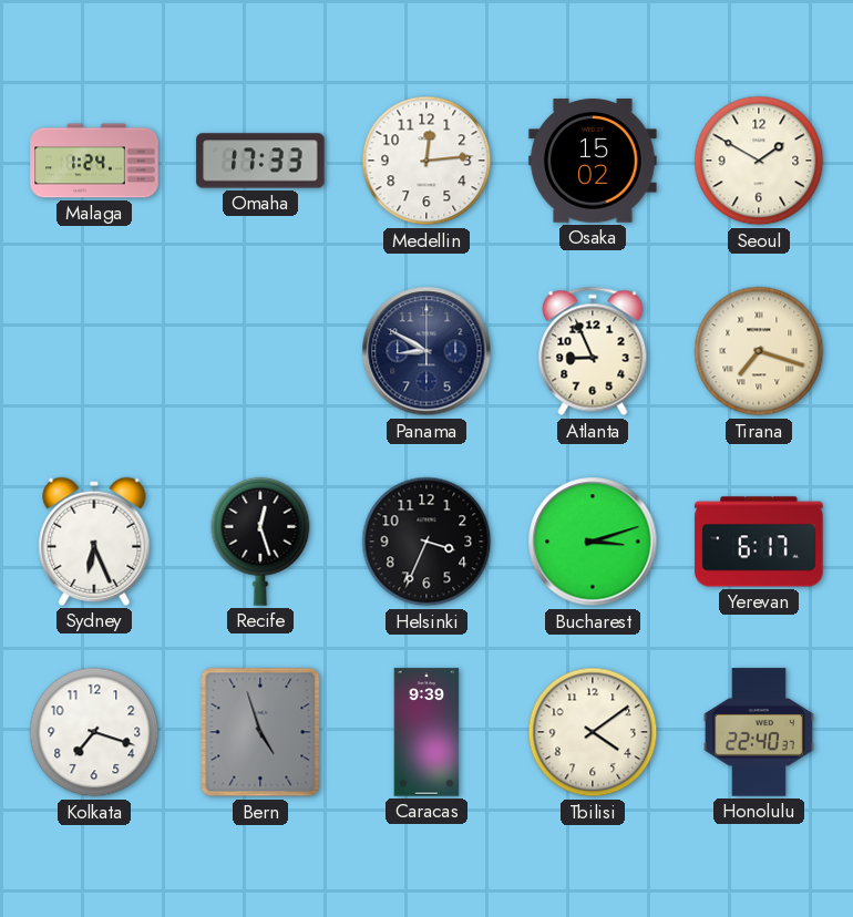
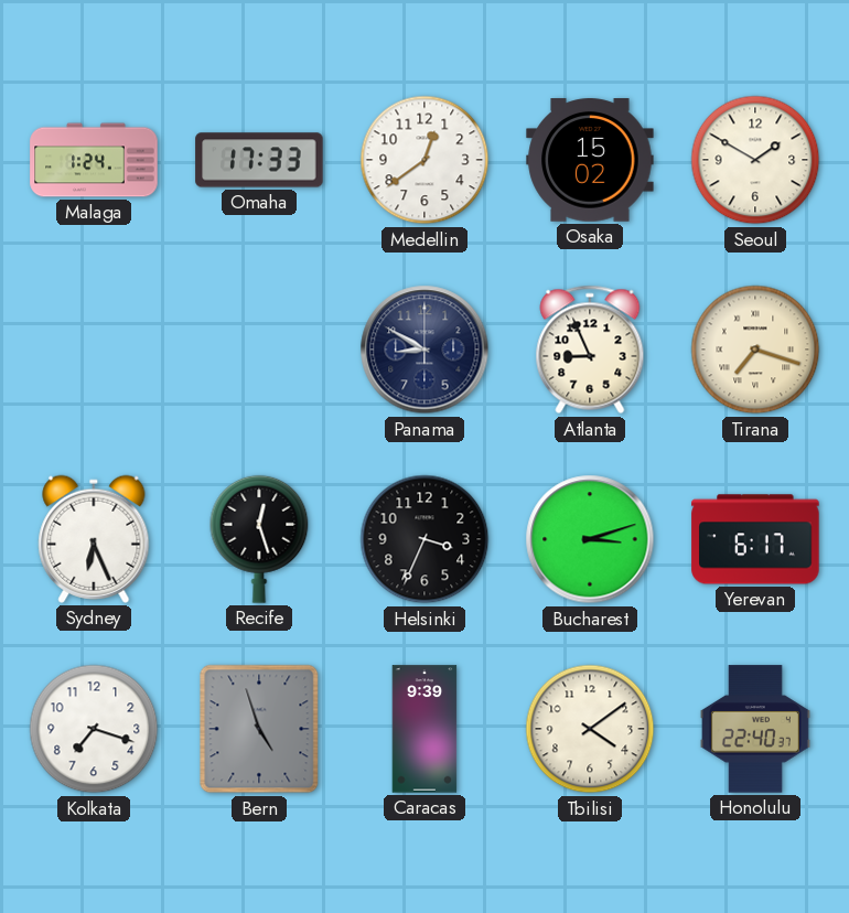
Medellin: 12:14 -> 12:39
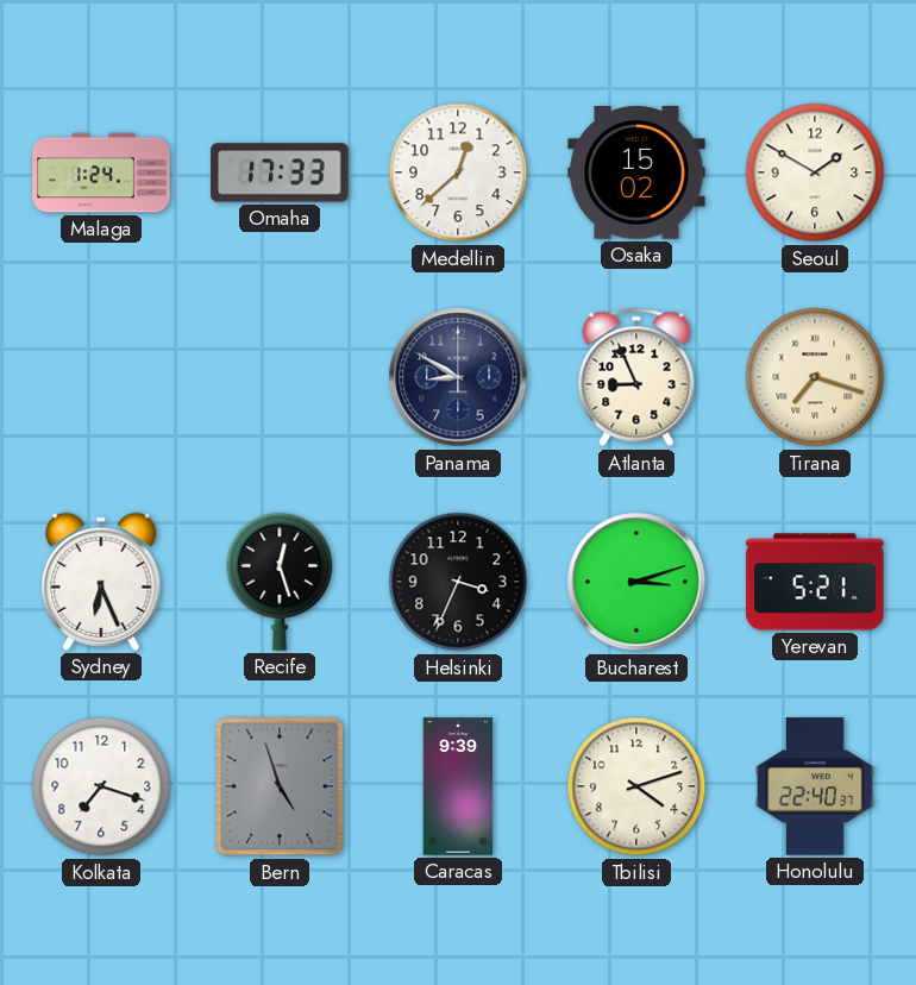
Medellin: 12:39 -> 12:38
Yerevan: 6:17 -> 5:21
Tbilisi: 4:09 -> 4:12
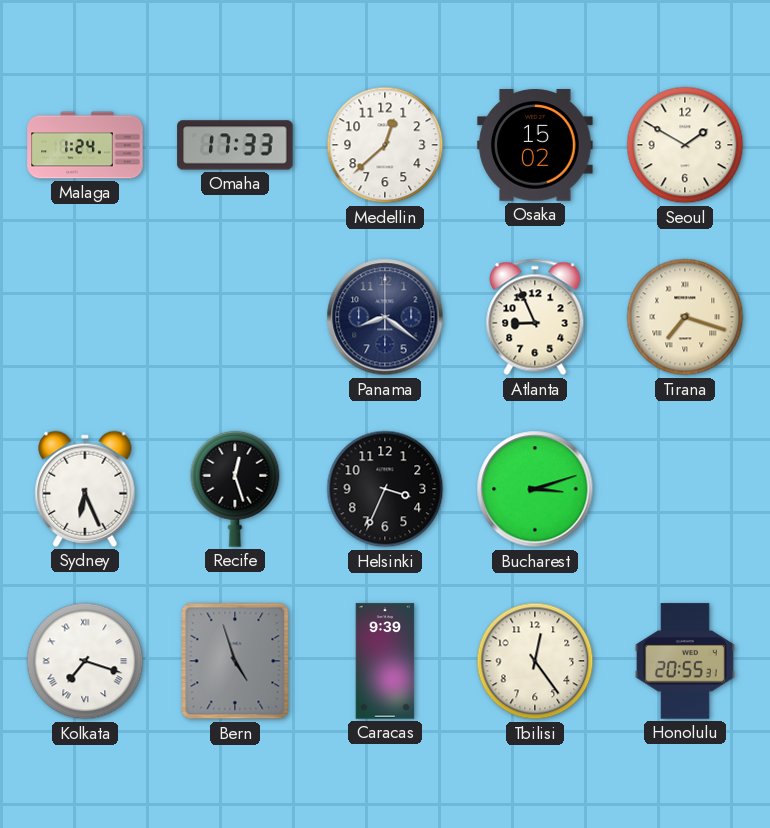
Panama: 8:50 -> 8:21
Yerevan: 5:21 -> none
Kolkata numerals: Arabic -> Roman
Tbilisi: 4:12 -> 12:24
Honolulu: 22:40 -> 20:55
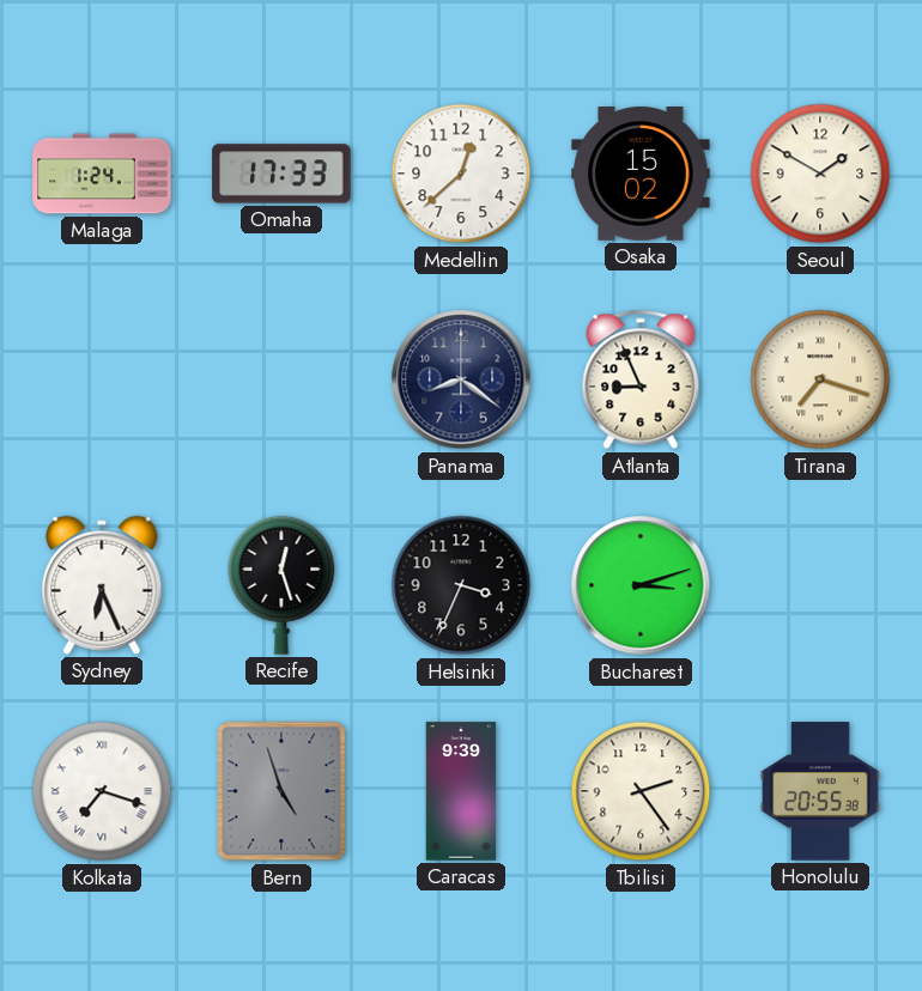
Tbilisi: 12:24 -> 2:24
Honolulu: 20:55:31 -> 20:55:38
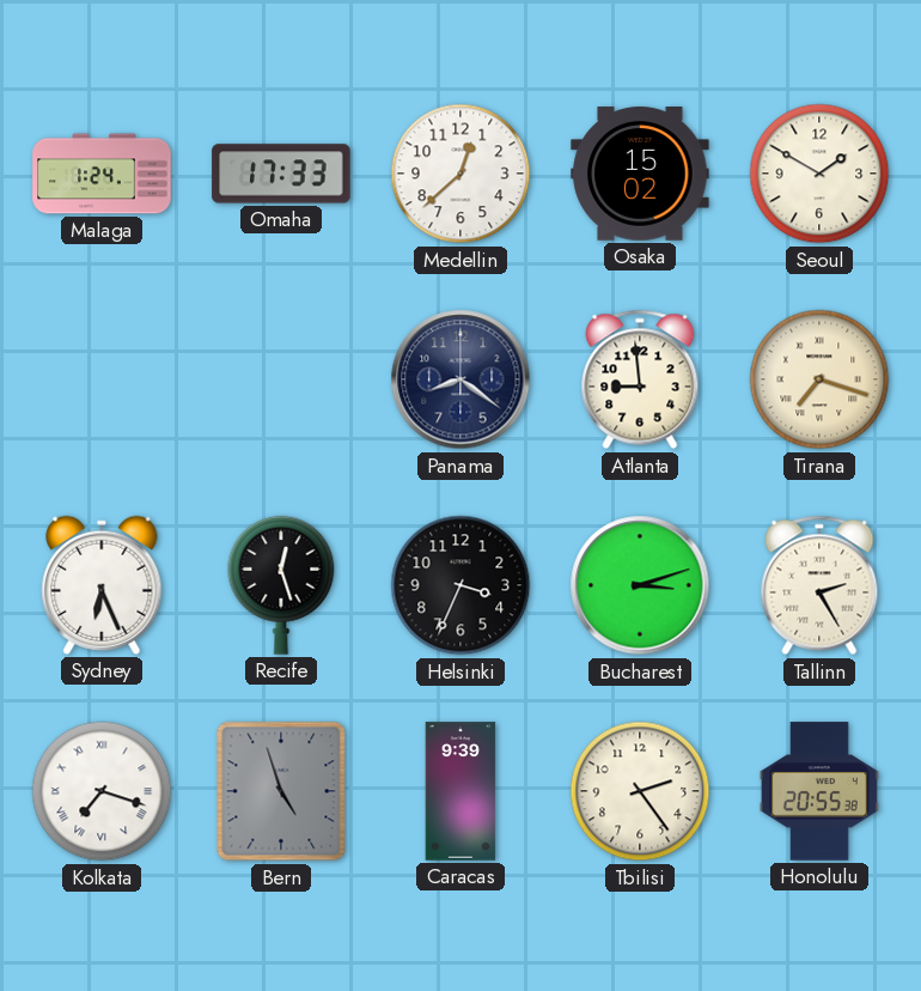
Atlanta: 8:56 -> 8:59
Tallinn: none -> 2:25
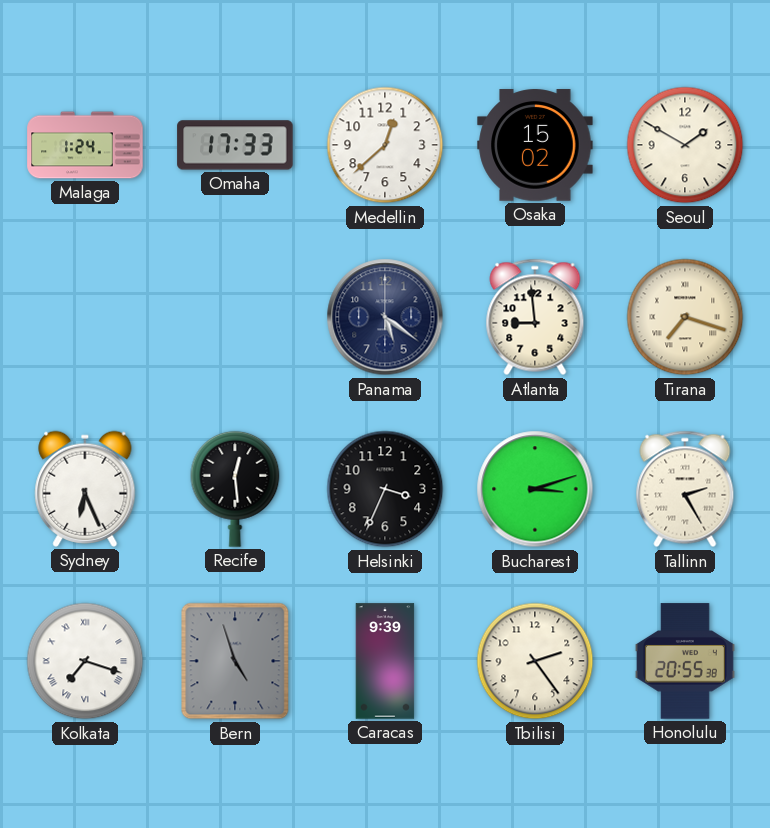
Panama: 8:21 -> 5:21
Recife: 12:27 -> 12:29
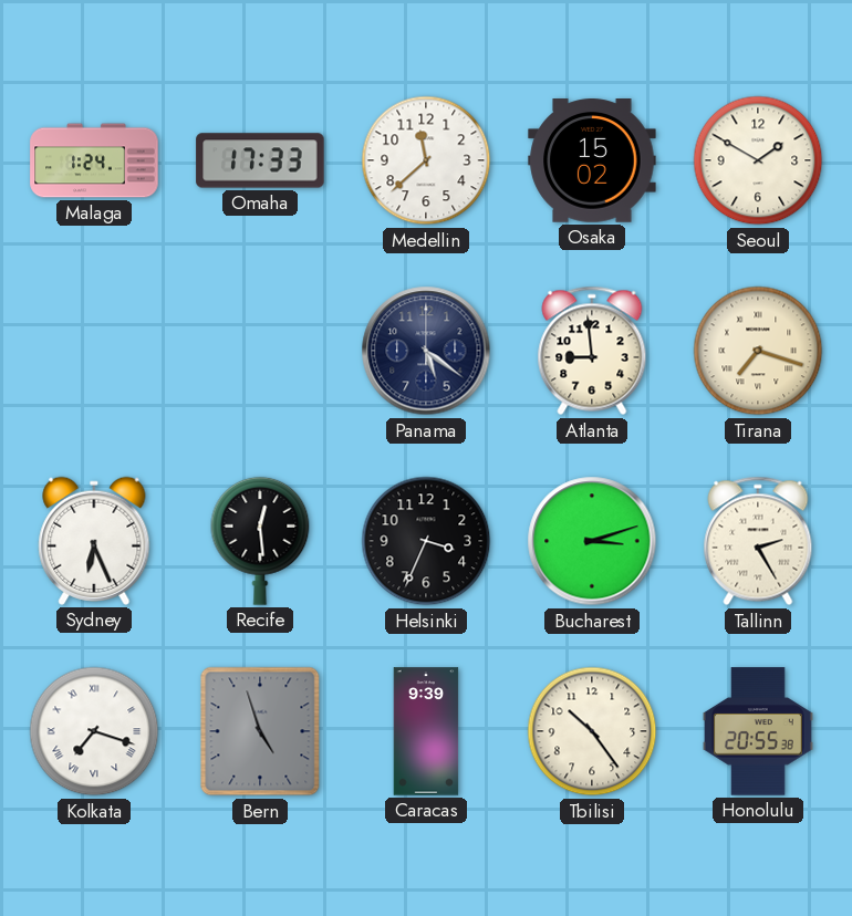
Medellin: 12:38 -> 11:38
Tbilisi: 2:24 -> 10:24
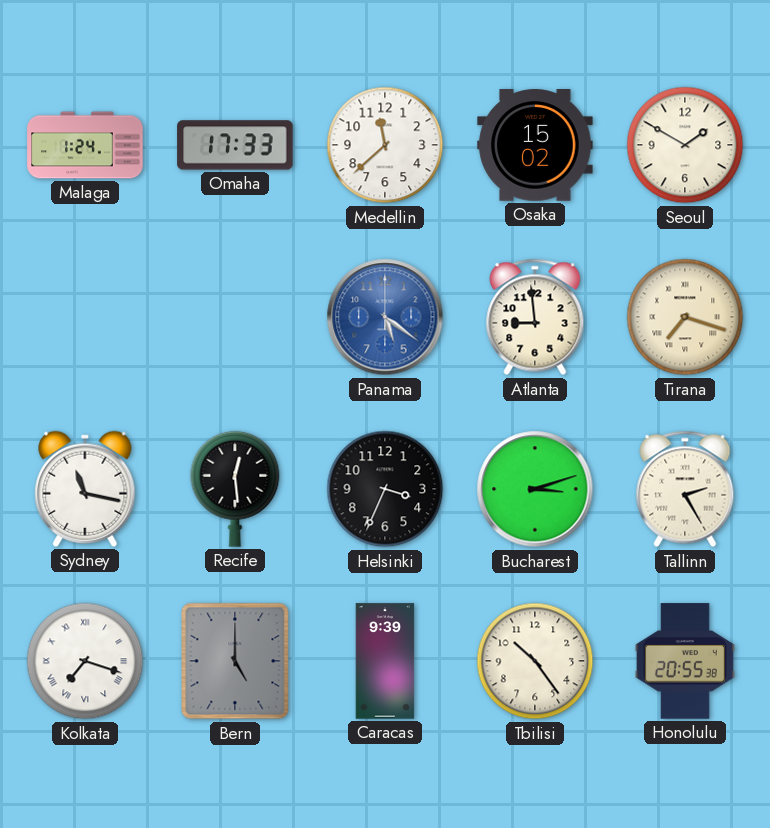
Panama dial: navy -> blue
Sydney: 6:26 -> 11:17
Bern: 4:57 -> 5:00
